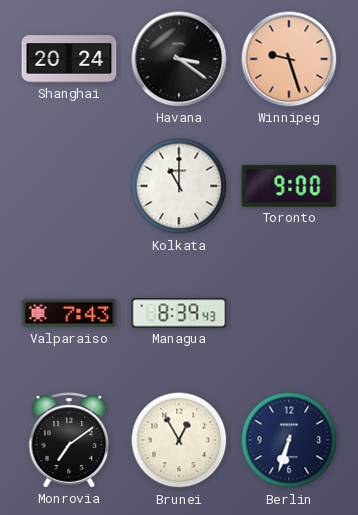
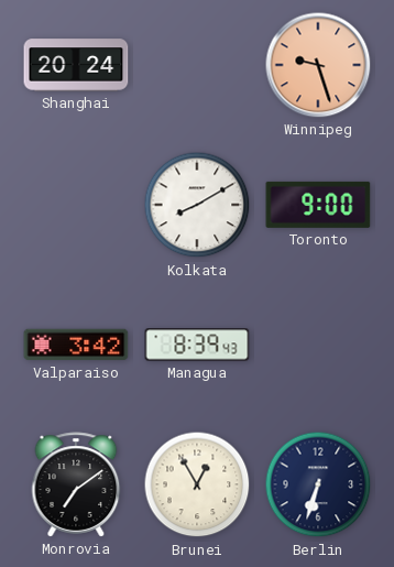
Havana: 3:21 -> none
Kolkata: 11:00 -> 8:10
Valparaiso: 7:43 -> 3:42
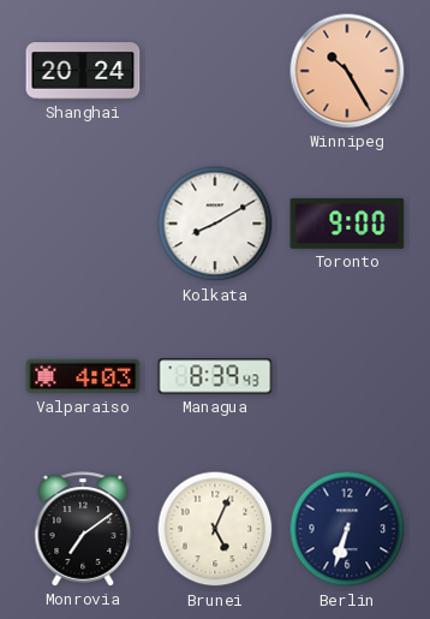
Winnipeg: 9:27 -> 10:25
Valparaiso: 3:42 -> 4:03
Brunei: 12:55 -> 5:04
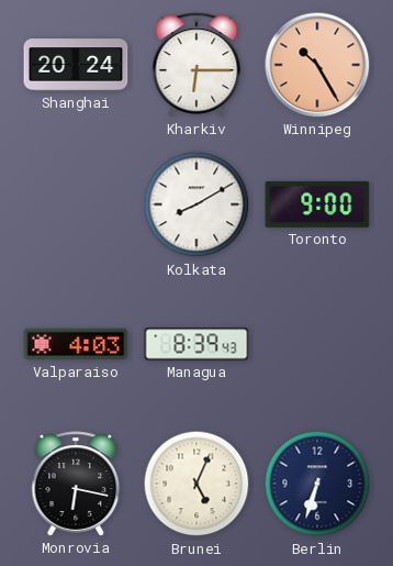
Kharkiv: none -> 6:15
Monrovia: 7:09 -> 6:17
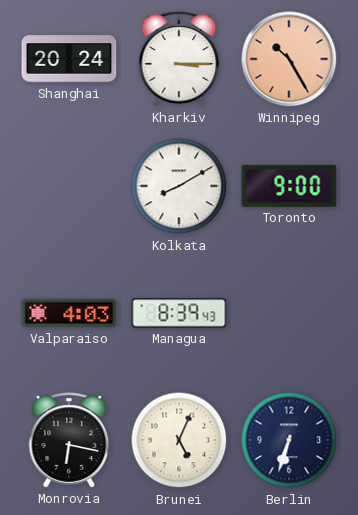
Kharkiv: 6:15 -> 3:15
